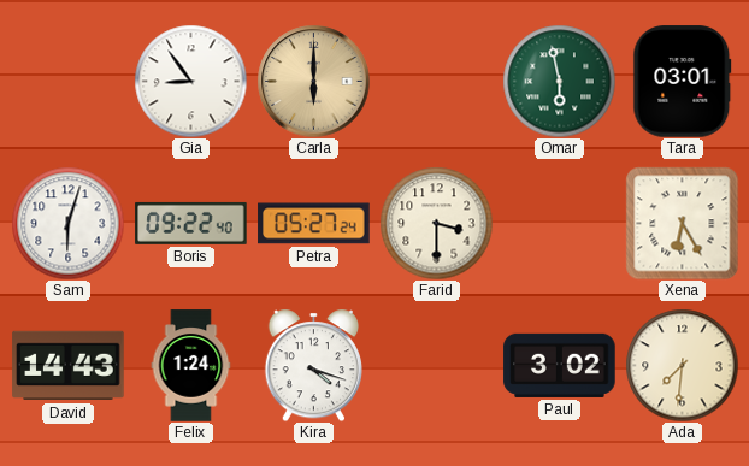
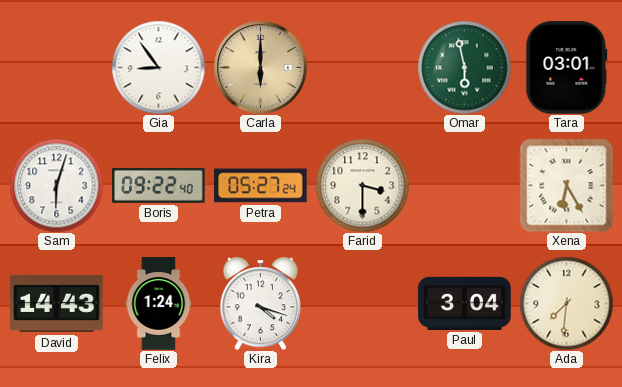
Paul: 3:02 -> 3:04
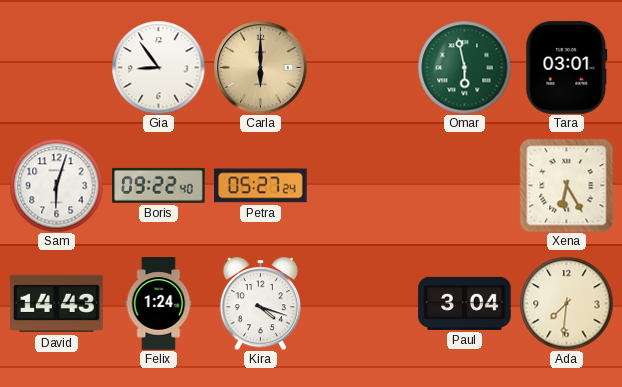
Farid: 3:30 -> none
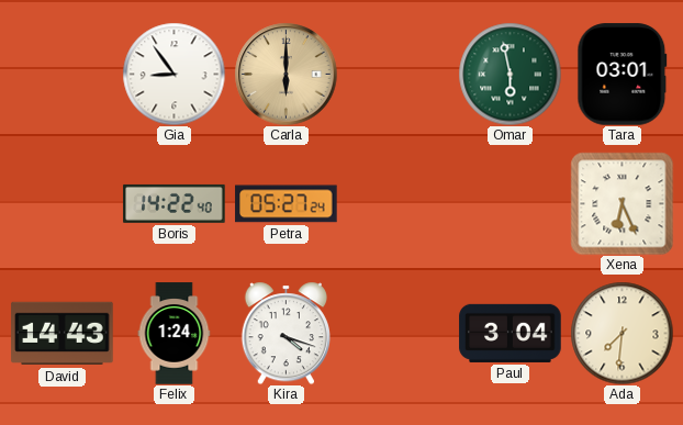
Sam: 6:03 -> none
Boris: 09:22 -> 14:22
Xena: 6:25 -> 6:26
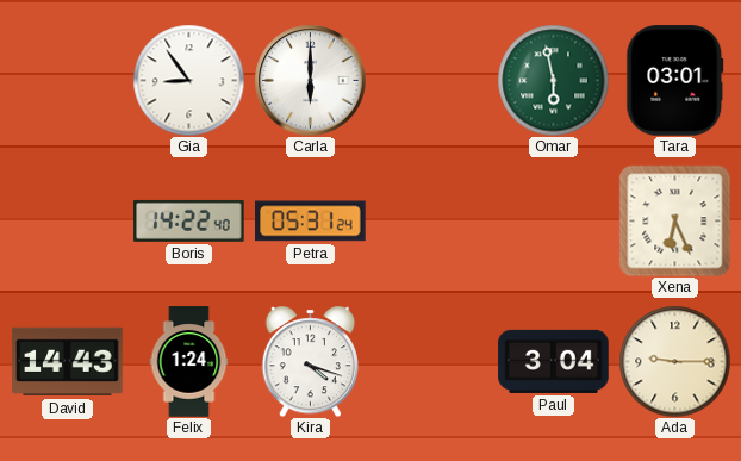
Carla dial: champagne -> white
Petra: 05:27 -> 05:31
Ada: 7:31 -> 9:15
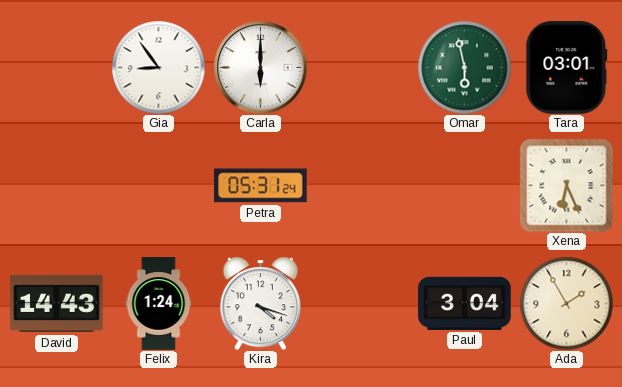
Boris: 14:22 -> none
Ada: 9:15 -> 1:55
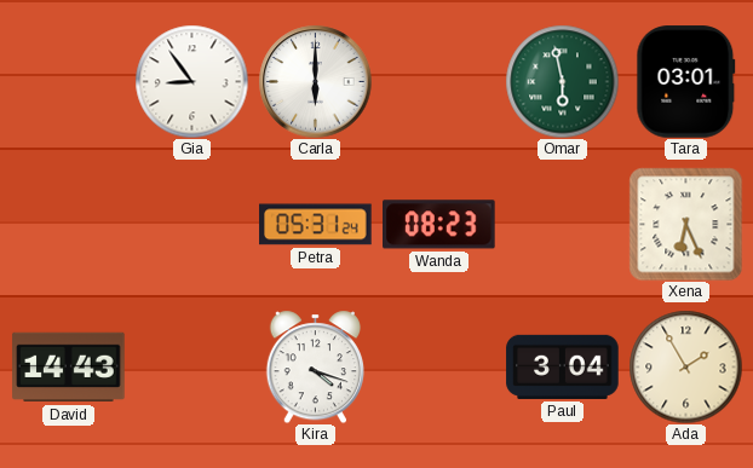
Wanda: none -> 08:23
Felix: 1:24 -> none
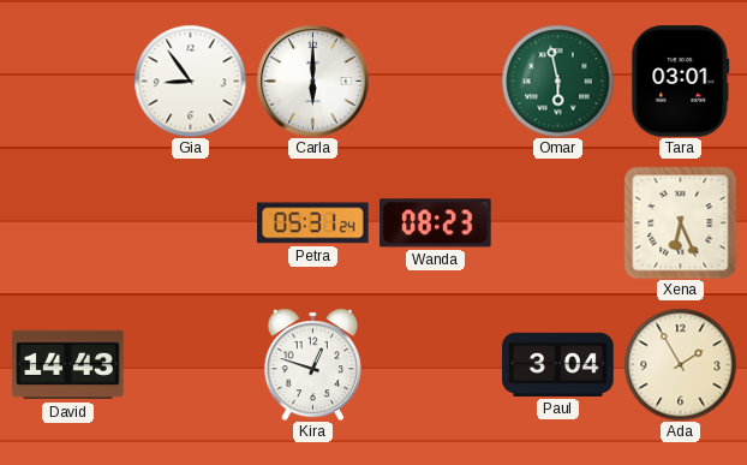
Kira: 4:18 -> 12:48
